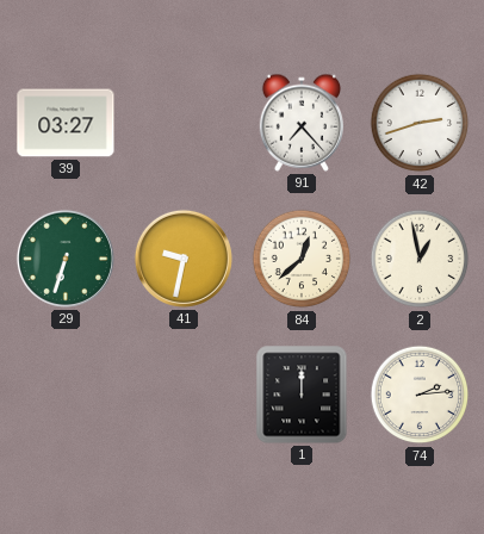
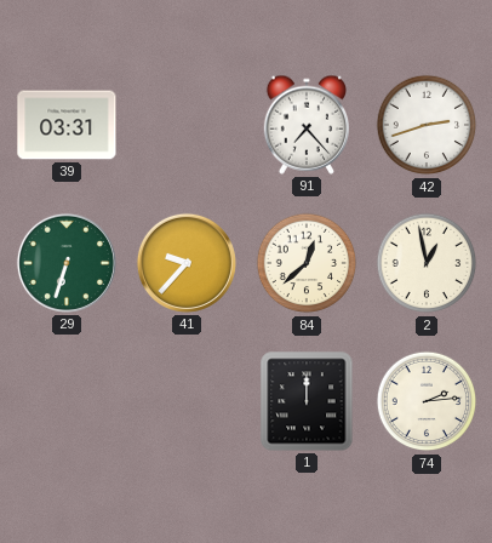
39: 03:27 -> 03:31
41: 9:32 -> 9:37
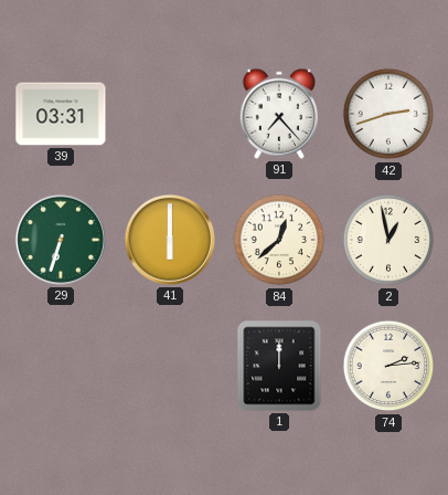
41: 9:37 -> 6:00
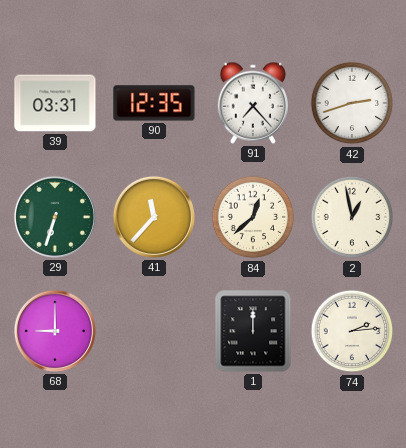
90: none -> 12:35
41: 6:00 -> 11:37
68: none -> 9:00
